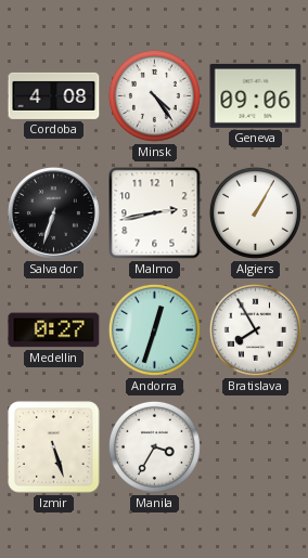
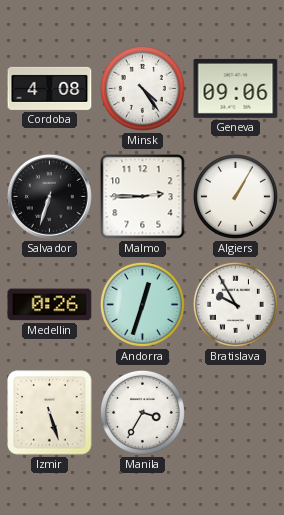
Malmo: 2:43 -> 2:45
Medellin: 0:27 -> 0:26
Bratislava: 7:55 -> 9:55
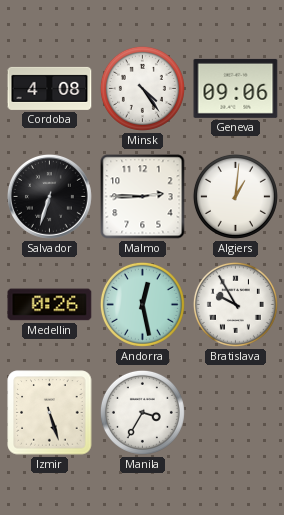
Algiers: 1:05 -> 1:01
Andorra: 12:33 -> 12:28
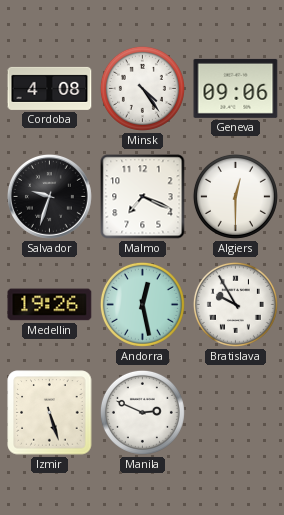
Salvador: 6:33 -> 9:33
Malmo: 2:45 -> 7:19
Algiers: 1:01 -> 12:30
Medellin: 0:26 -> 19:26
Manila: 3:35 -> 2:49
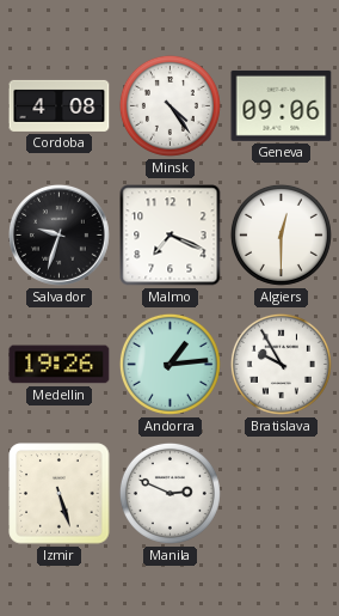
Andorra: 12:28 -> 1:14
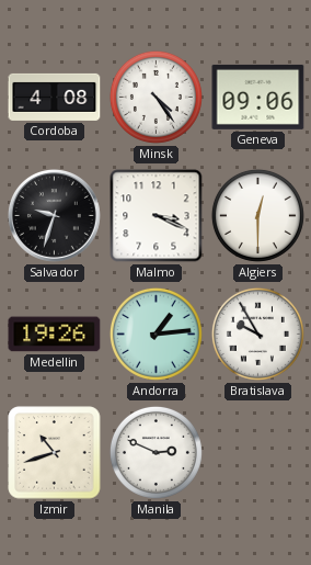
Malmo: 7:19 -> 3:19
Izmir: 5:27 -> 10:42
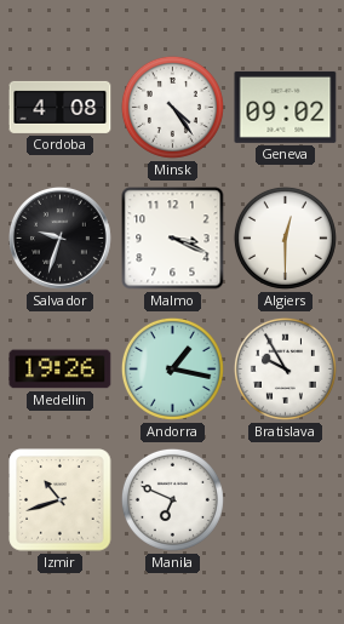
Geneva: 09:06 -> 09:02
Andorra: 1:14 -> 1:17
Manila: 2:49 -> 6:49
